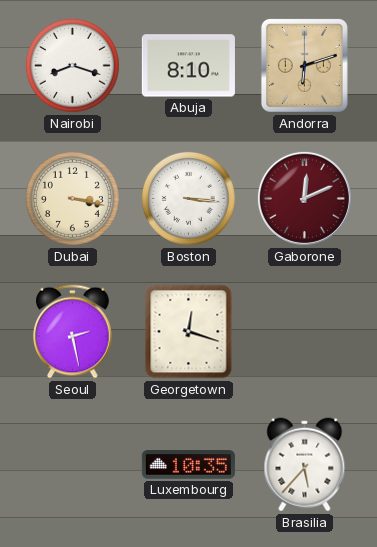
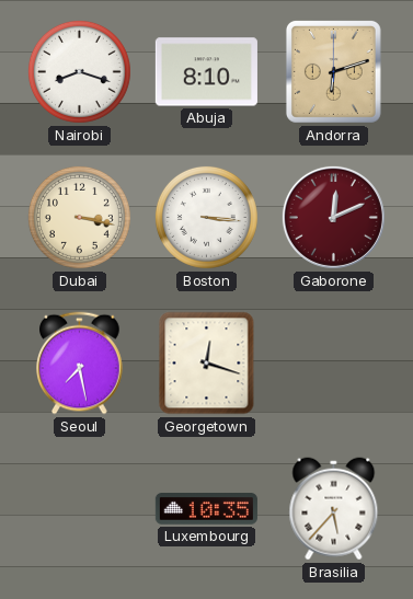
Seoul: 2:28 -> 7:28
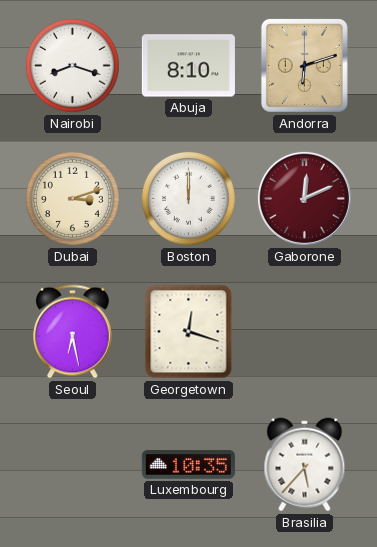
Dubai: 3:17 -> 3:12
Boston: 3:16 -> 12:00
Seoul: 7:28 -> 6:28
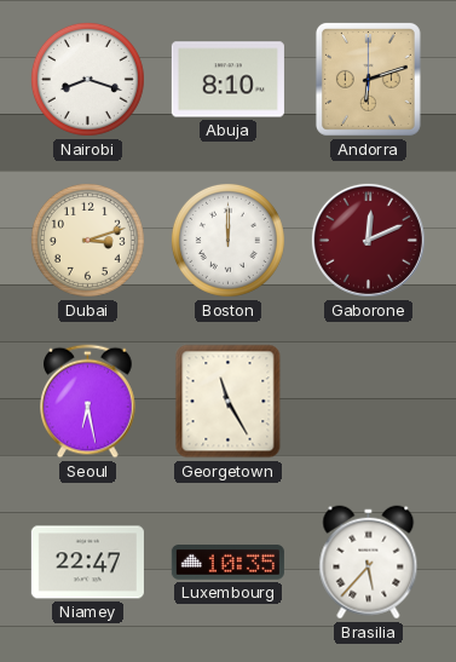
Georgetown: 12:18 -> 11:25
Niamey: none -> 22:47
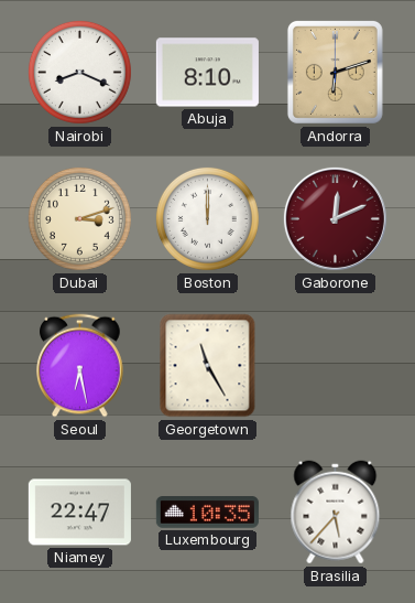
Nairobi: 8:18 -> 8:19
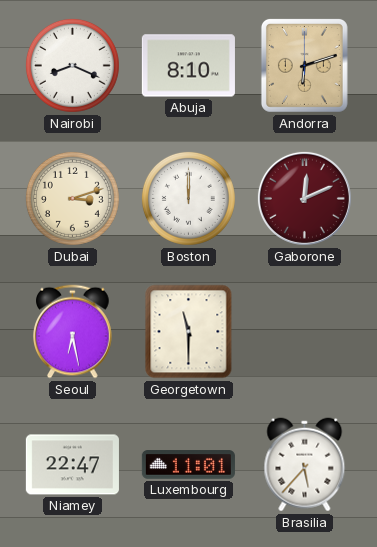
Georgetown: 11:25 -> 11:30
Luxembourg: 10:35 -> 11:01
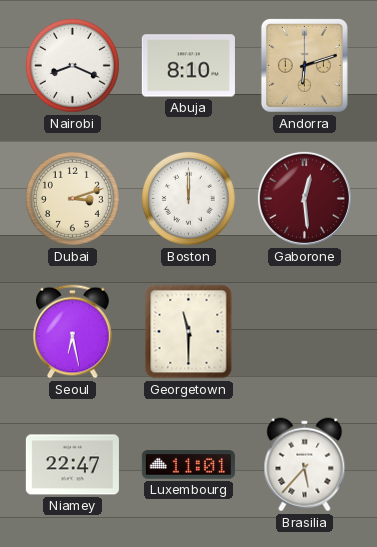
Gaborone: 12:11 -> 12:29
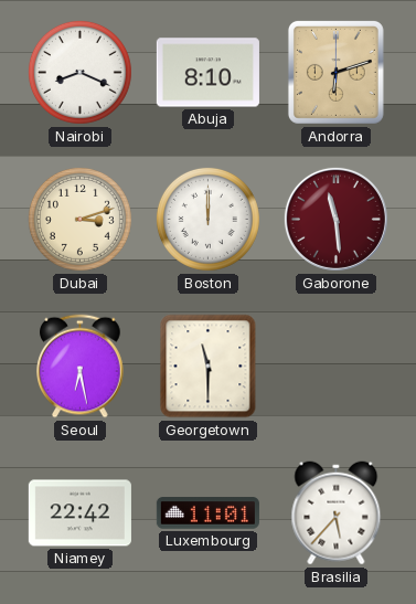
Gaborone: 12:29 -> 11:29
Niamey: 22:47 -> 22:42
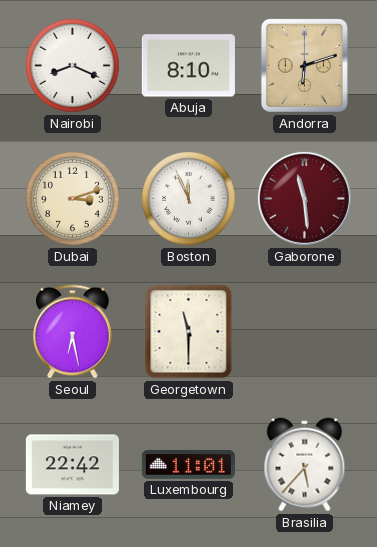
Boston: 12:00 -> 11:56
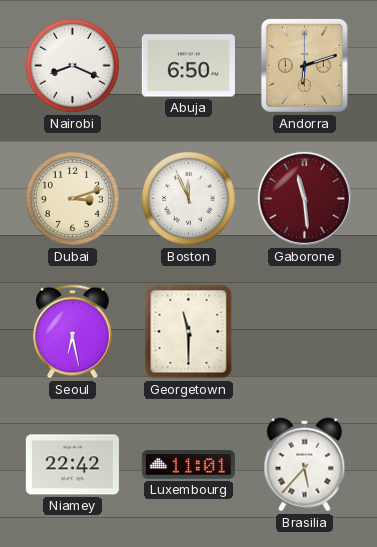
Abuja: 8:10 -> 6:50
